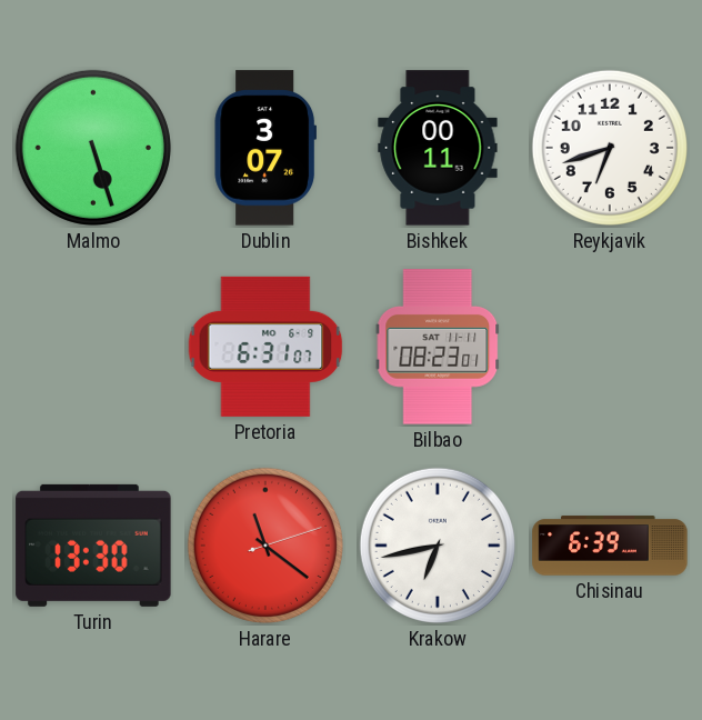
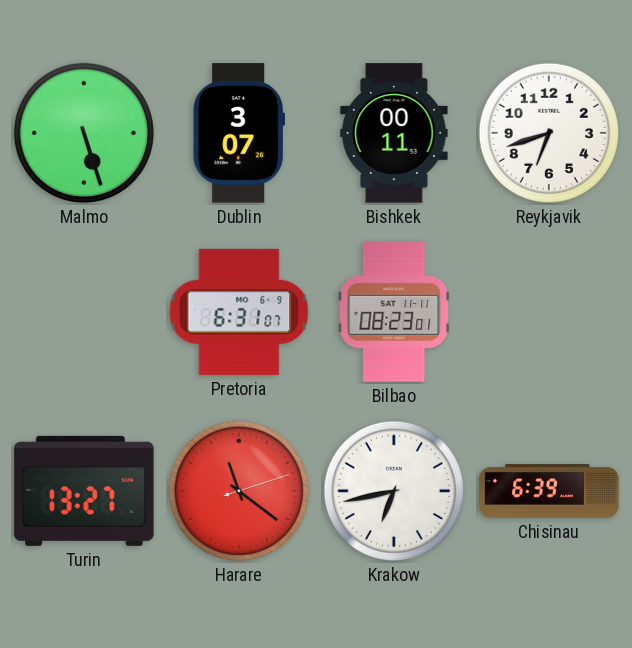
Turin: 13:30 -> 13:27
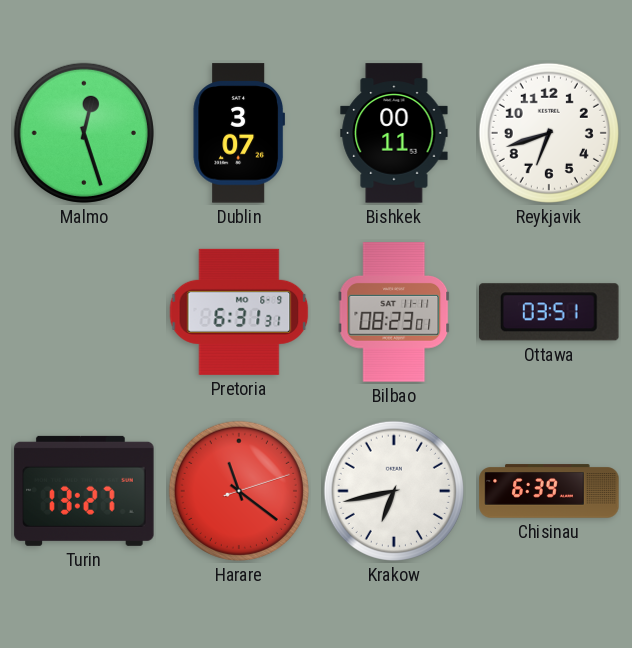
Malmo: 5:27 -> 12:27
Pretoria: 6:31:07 -> 6:31:31
Ottawa: none -> 03:51
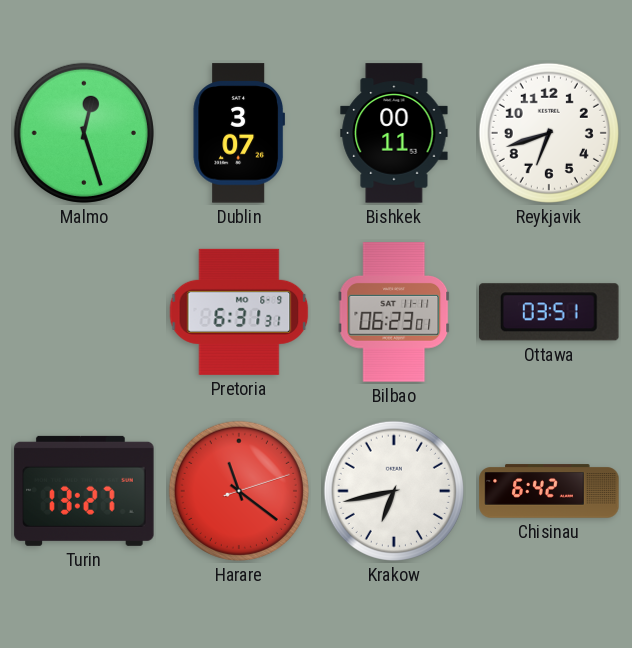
Bilbao: 08:23 -> 06:23
Chisinau: 6:39 -> 6:42
